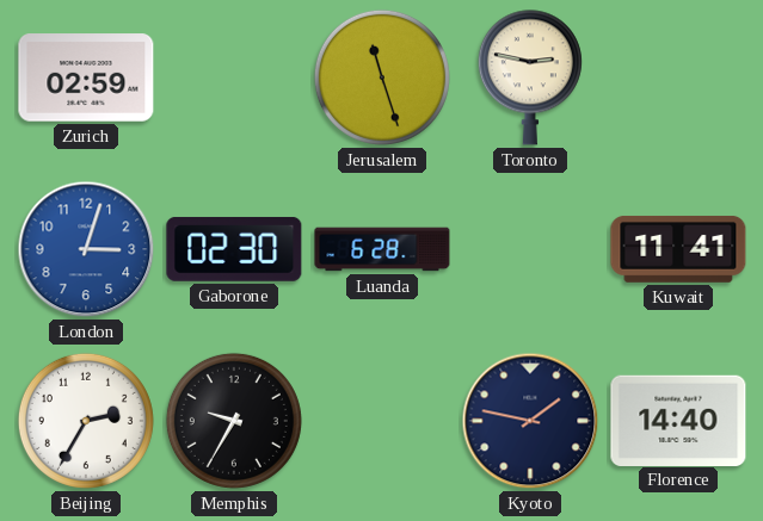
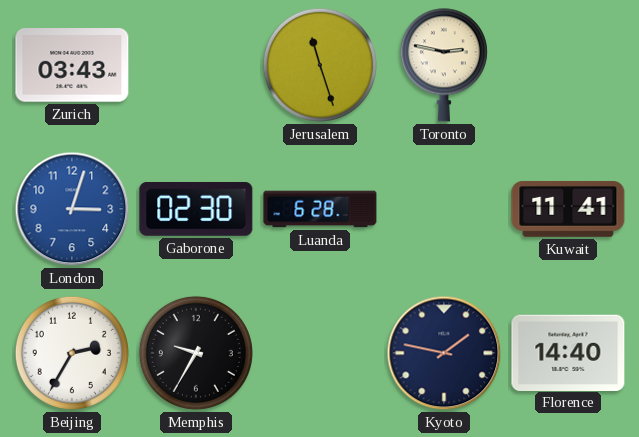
Zurich: 02:59 -> 03:43
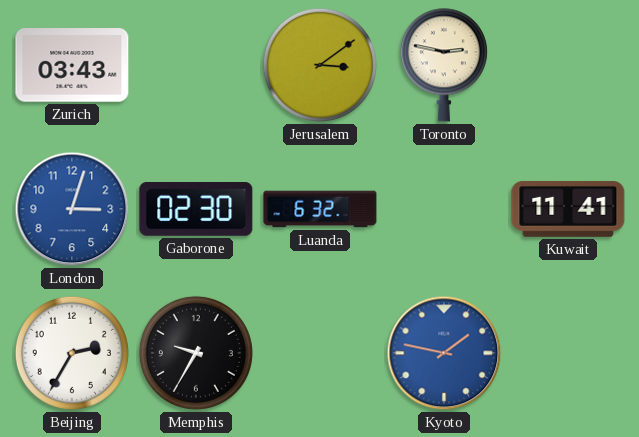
Jerusalem: 11:27 -> 3:09
Luanda: 6:28 -> 6:32
Kyoto dial: navy -> blue
Florence: 14:40 -> none
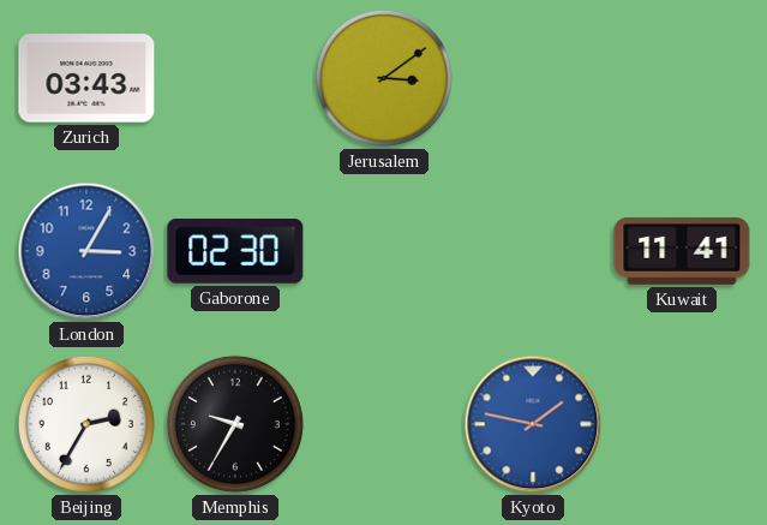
Toronto: 2:47 -> none
London: 3:03 -> 3:05
Luanda: 6:32 -> none
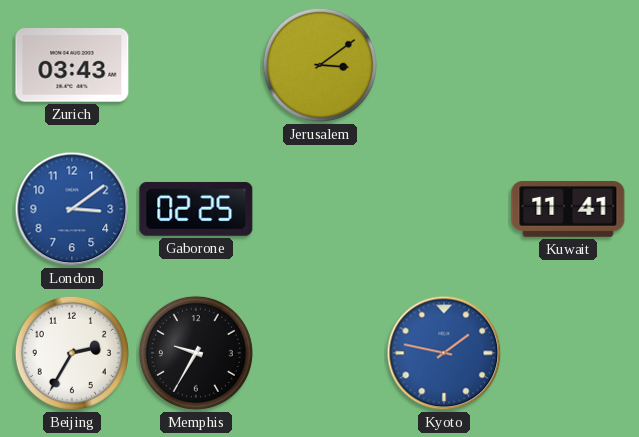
London: 3:05 -> 3:09
Gaborone: 02:30 -> 02:25
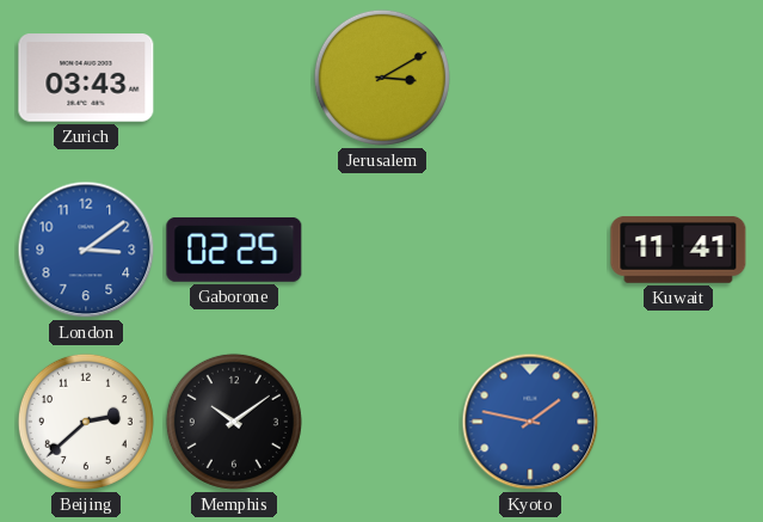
Jerusalem: 3:09 -> 3:10
Beijing: 2:35 -> 2:38
Memphis: 9:35 -> 10:09
